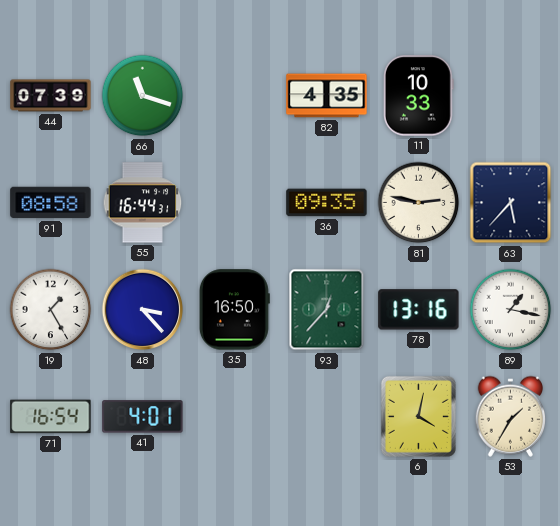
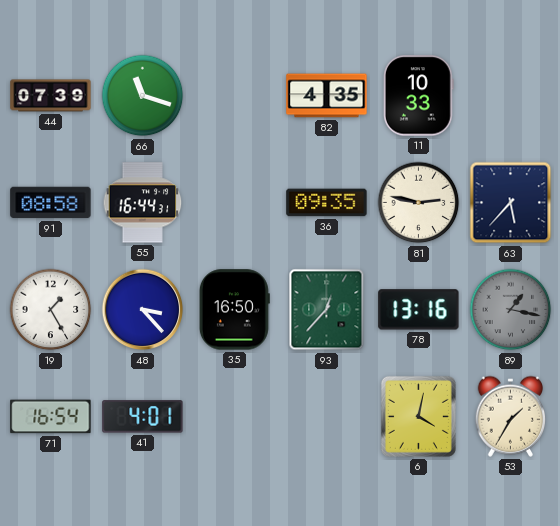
89 dial: white -> grey
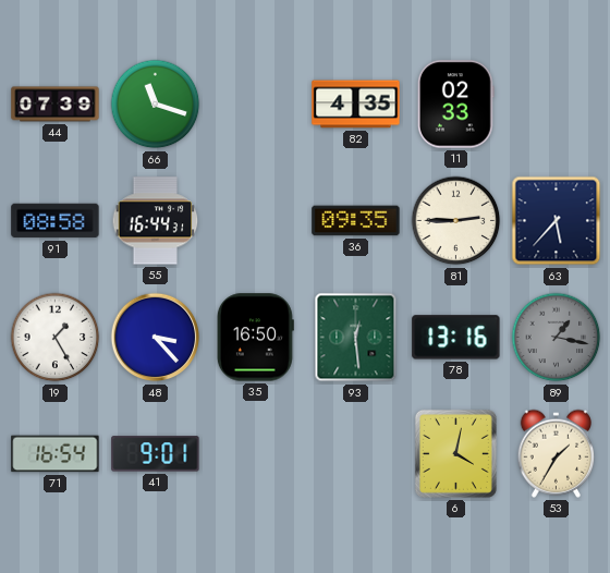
11: 10:33 -> 02:33
81: 2:47 -> 2:45
93: 12:37 -> 12:29
41: 4:01 -> 9:01
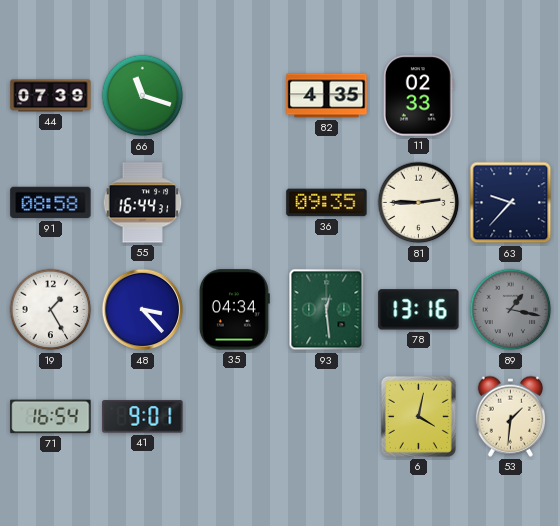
63: 5:37 -> 9:37
35: 16:50 -> 04:34
53: 1:35 -> 1:31
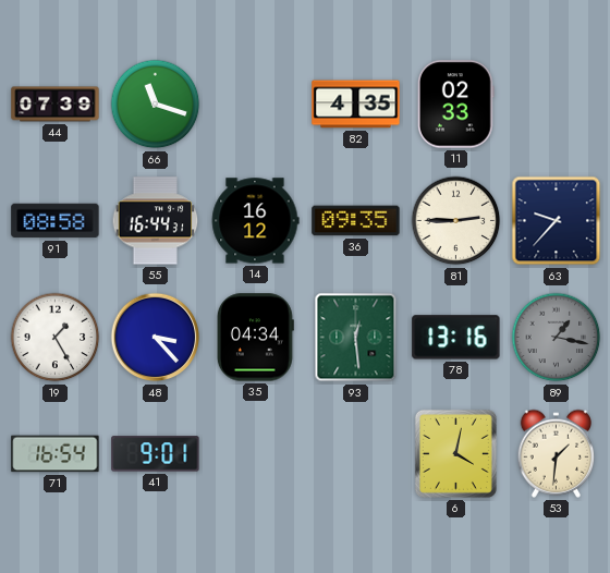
14: none -> 16:12
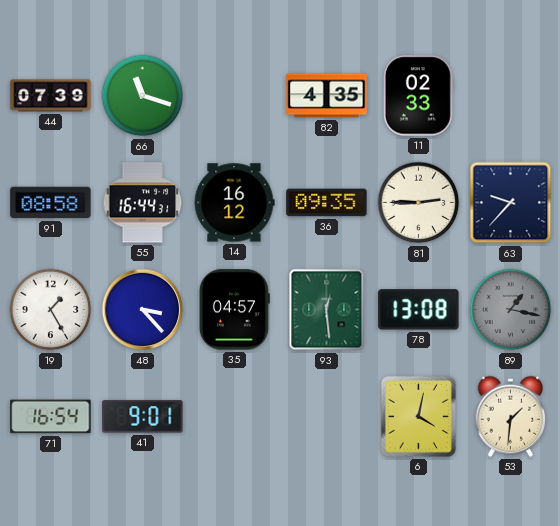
35: 04:34 -> 04:57
78: 13:16 -> 13:08
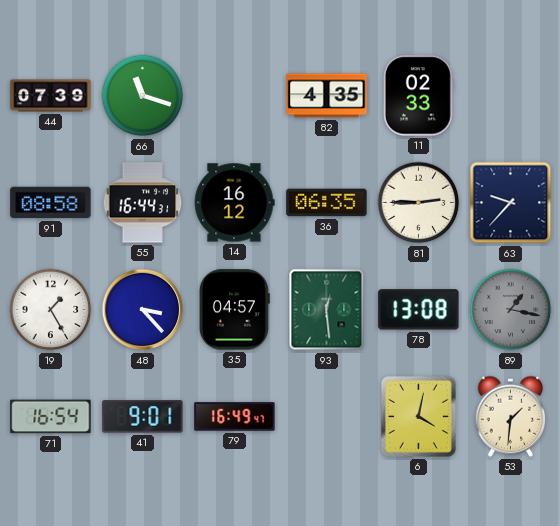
36: 09:35 -> 06:35
79: none -> 16:49
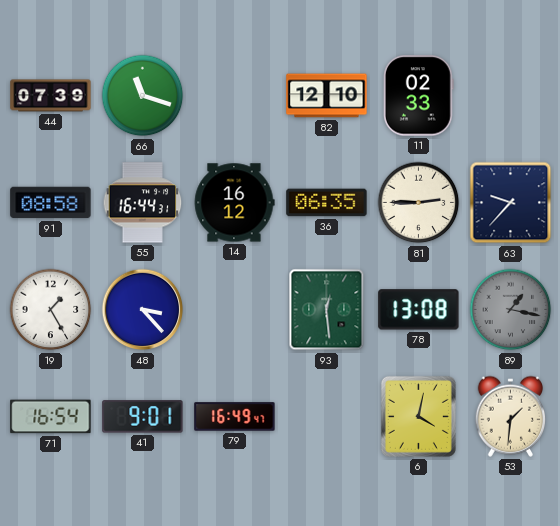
82: 4:35 -> 12:10
35: 04:57 -> none
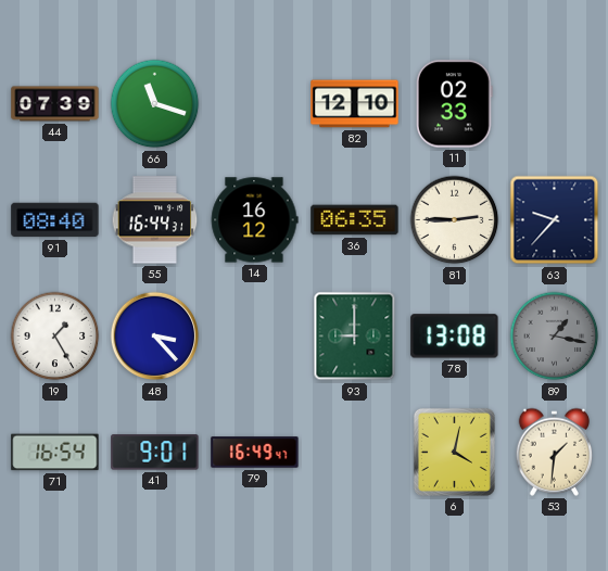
91: 08:58 -> 08:40
93: 12:29 -> 9:00
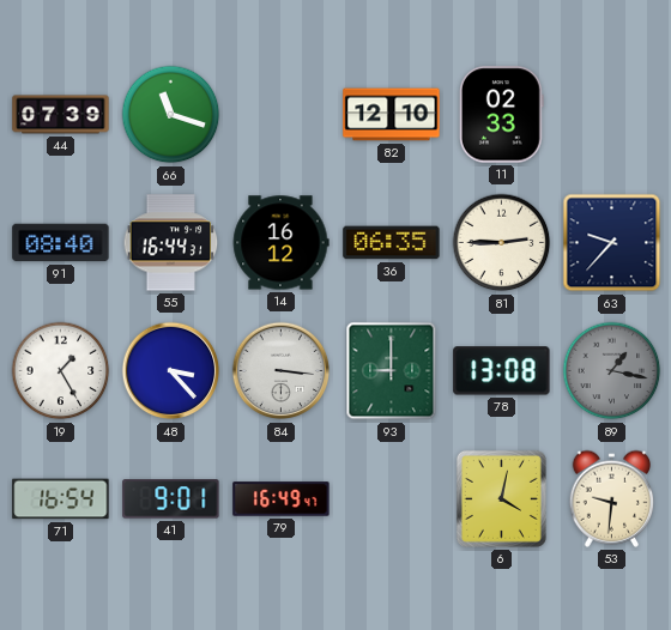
84: none -> 3:16
53: 1:31 -> 9:31
